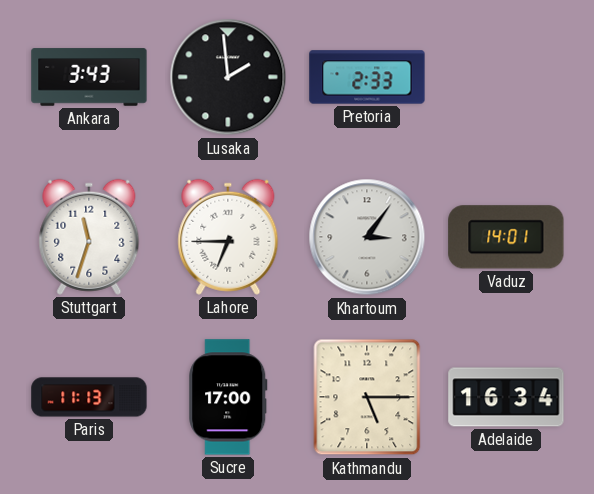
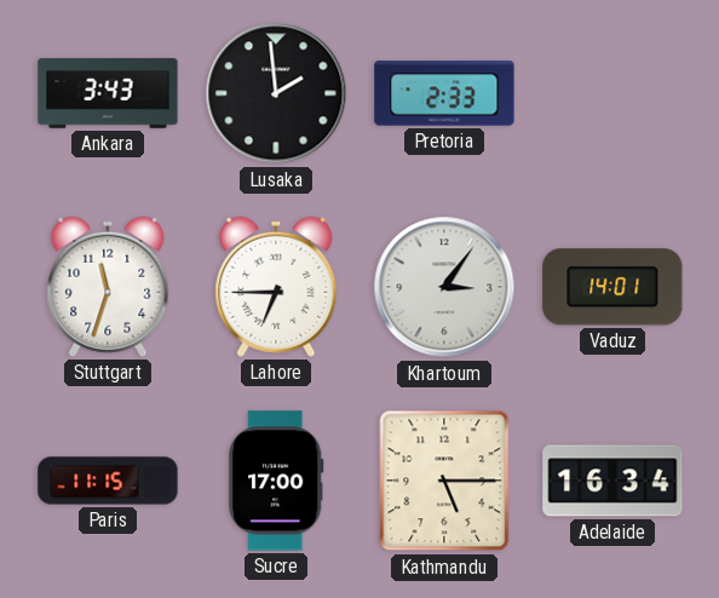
Paris: 11:13 -> 11:15
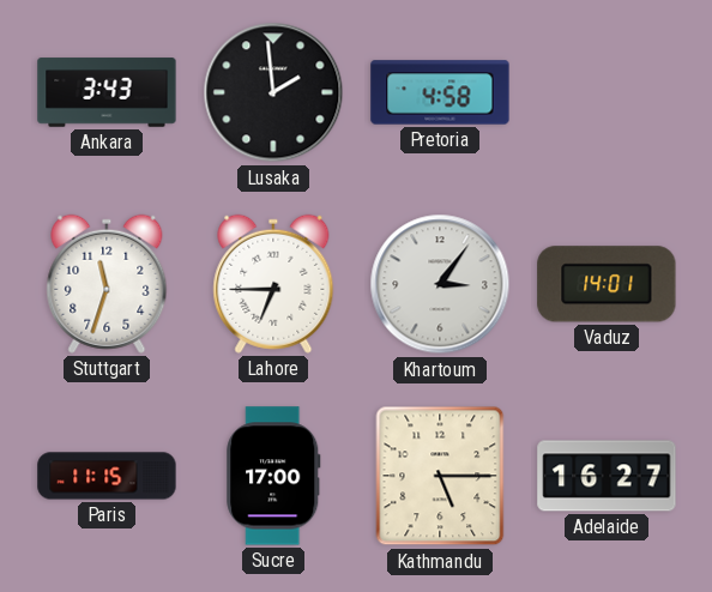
Pretoria: 2:33 -> 4:58
Adelaide: 16:34 -> 16:27
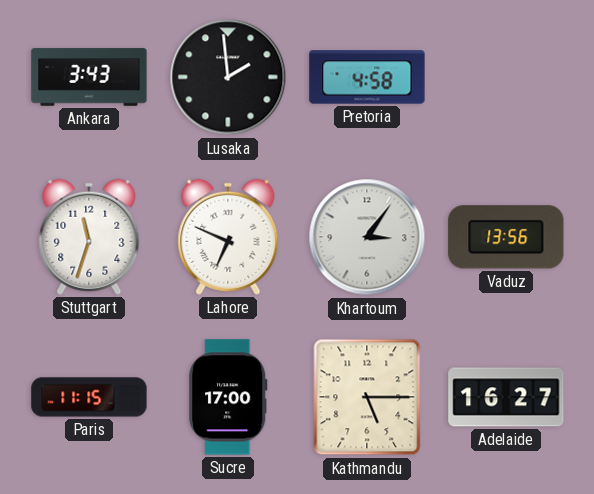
Lahore: 6:45 -> 6:49
Vaduz: 14:01 -> 13:56
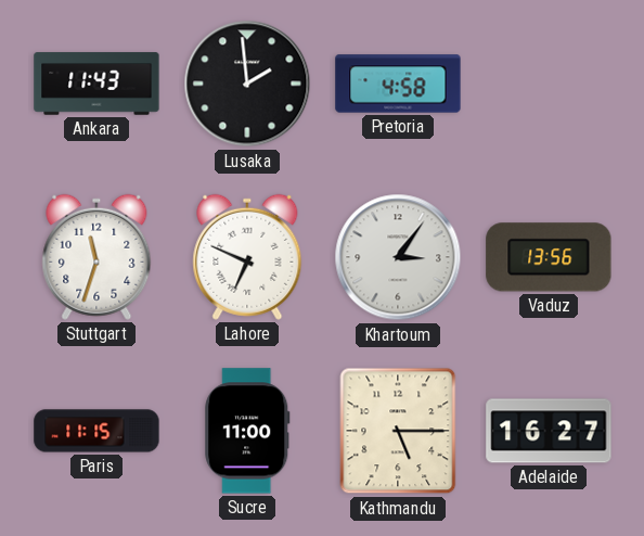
Ankara: 3:43 -> 11:43
Sucre: 17:00 -> 11:00
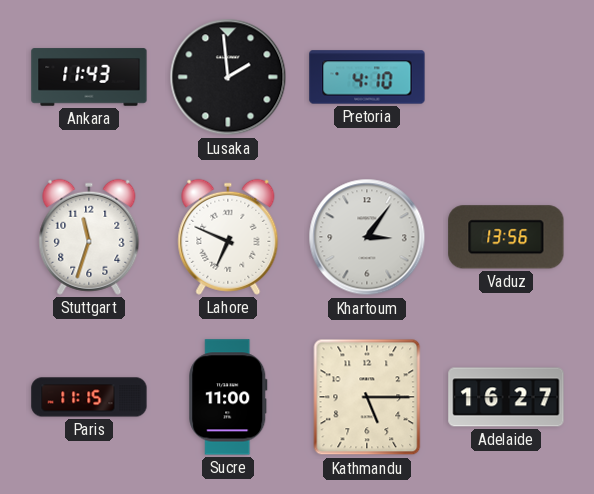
Pretoria: 4:58 -> 4:10
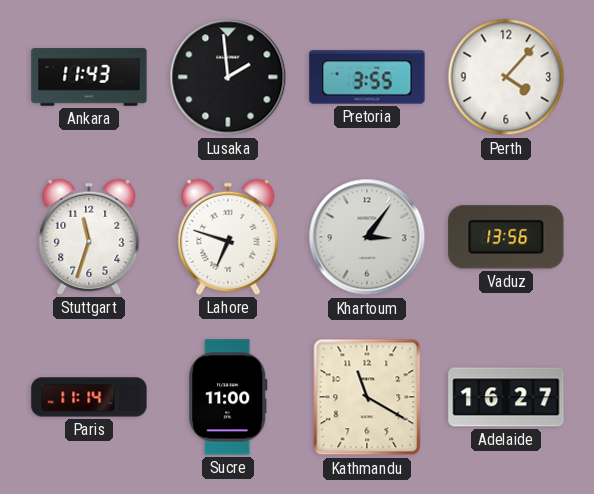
Pretoria: 4:10 -> 3:55
Perth: none -> 4:07
Lahore: 6:49 -> 6:48
Paris: 11:15 -> 11:14
Kathmandu: 5:15 -> 11:20
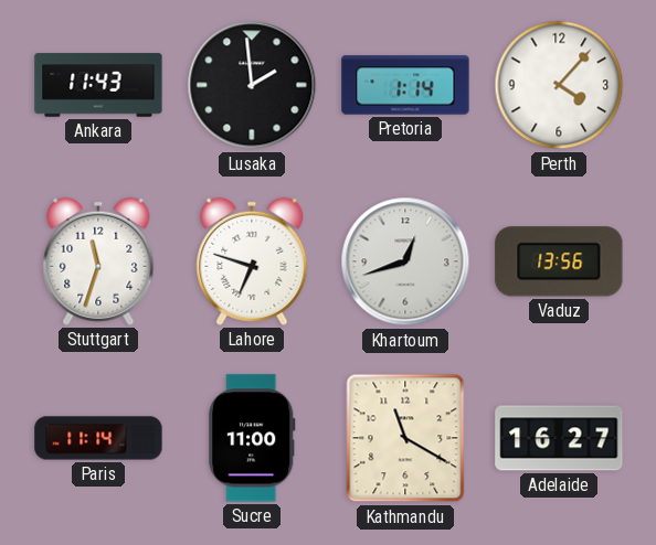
Pretoria: 3:55 -> 1:14
Khartoum: 3:06 -> 12:42
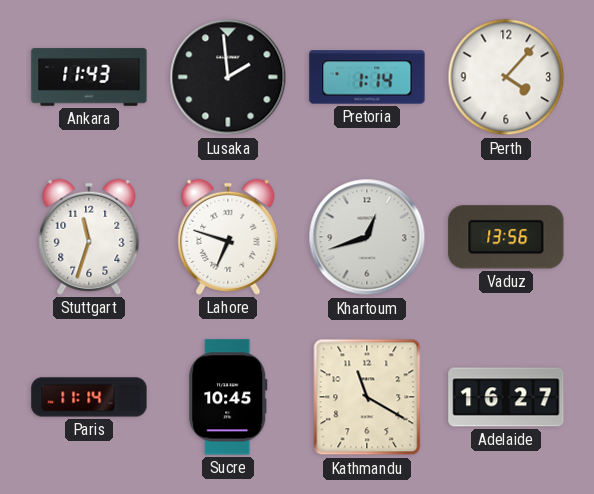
Sucre: 11:00 -> 10:45
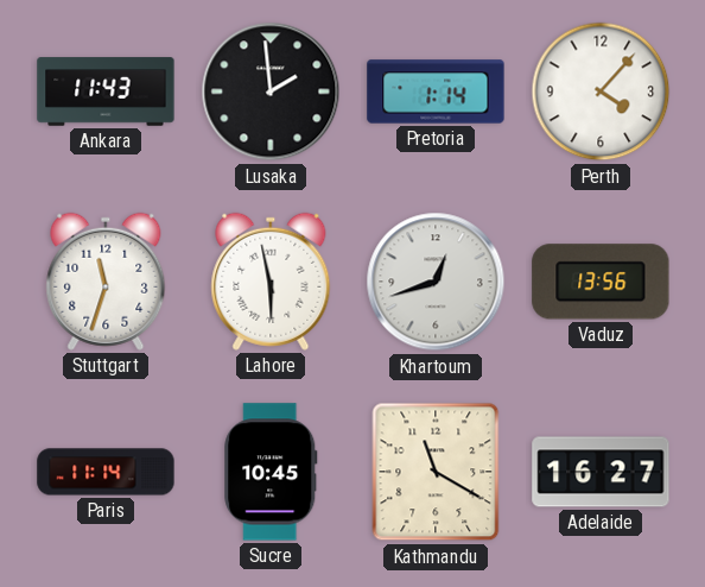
Lahore: 6:48 -> 5:58
